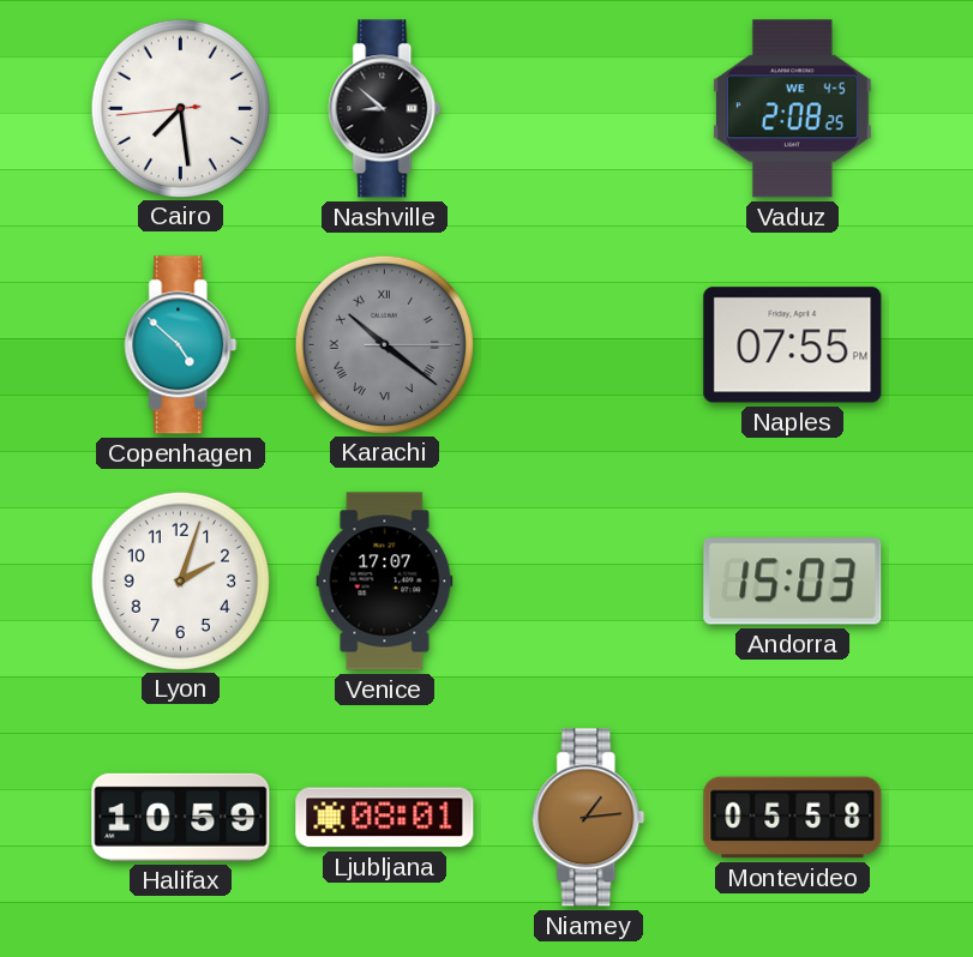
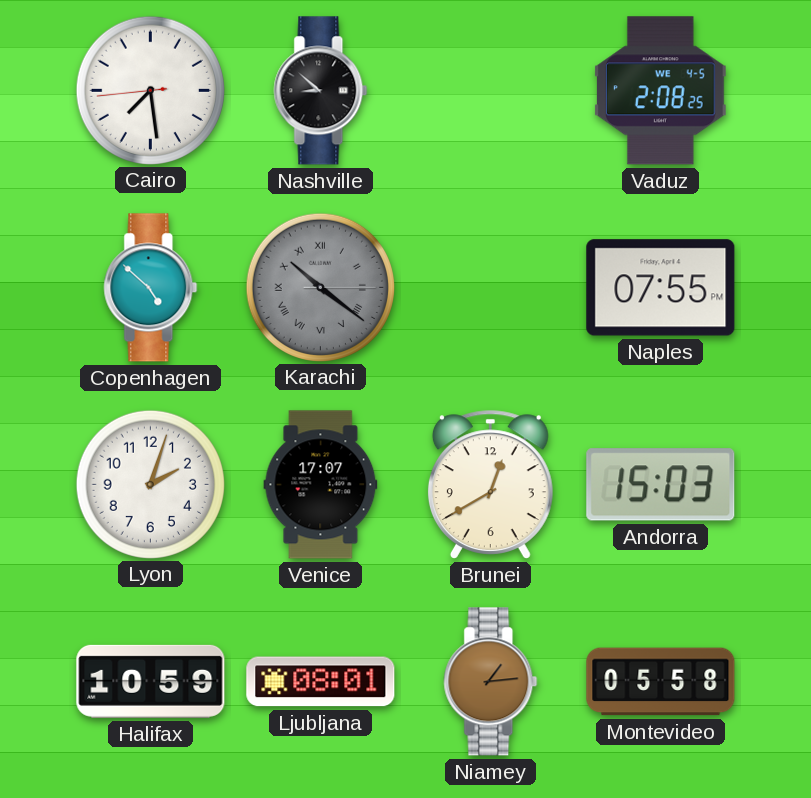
Brunei: none -> 12:40
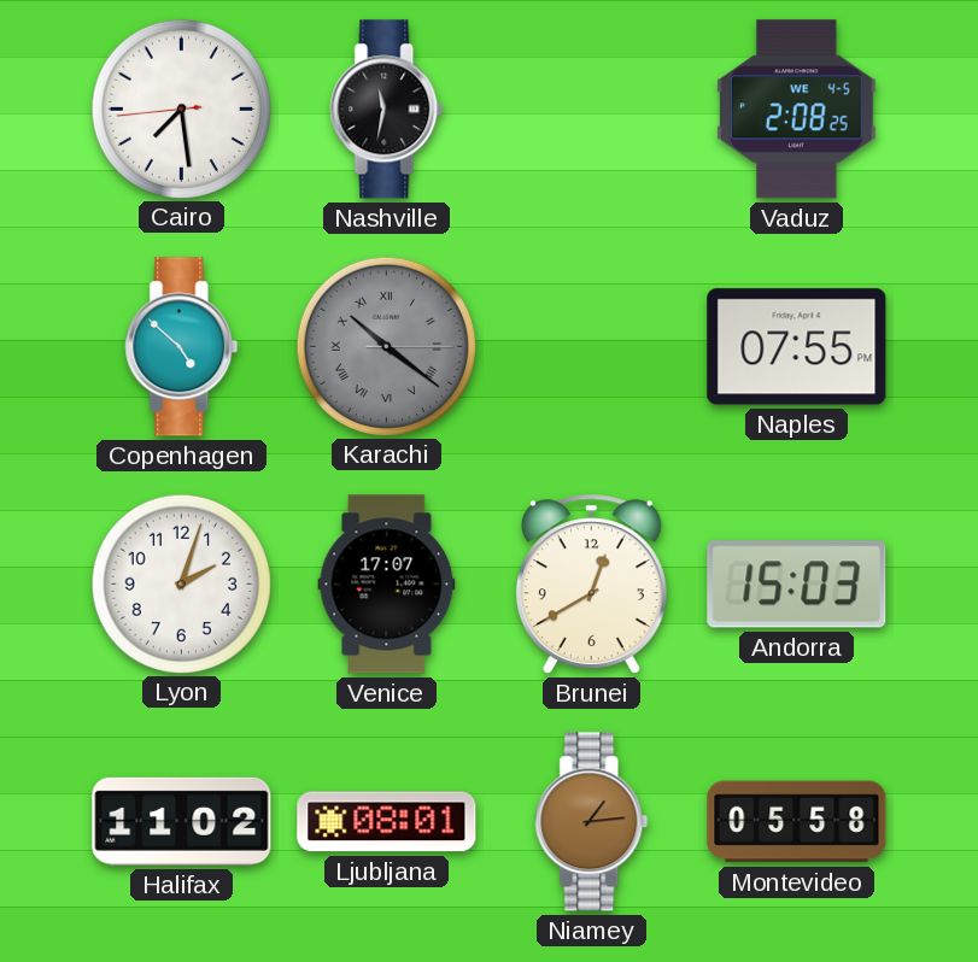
Nashville: 8:52 -> 11:32
Halifax: 10:59 -> 11:02
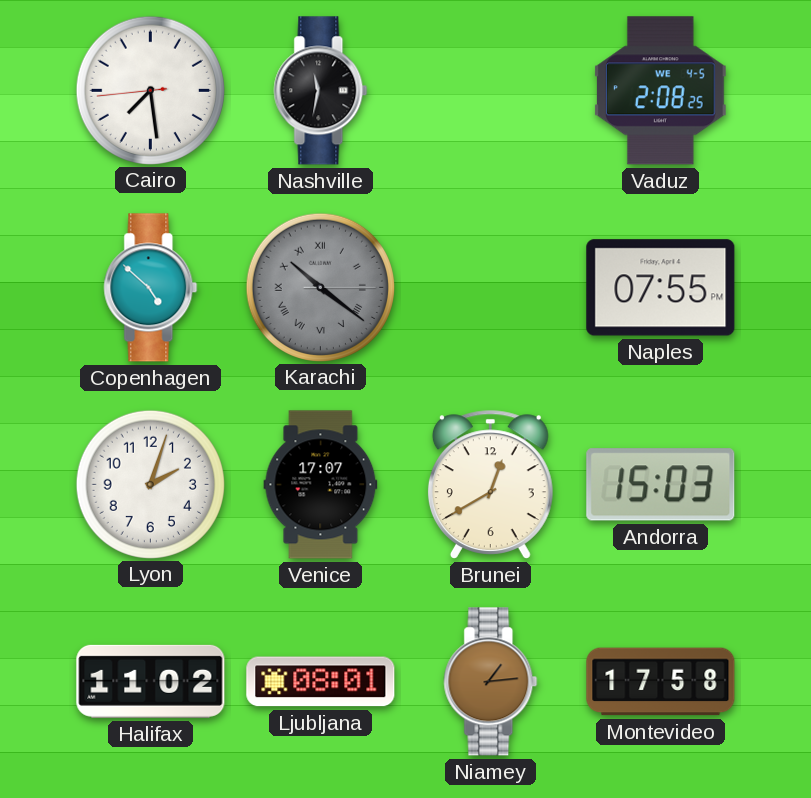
Montevideo: 05:58 -> 17:58
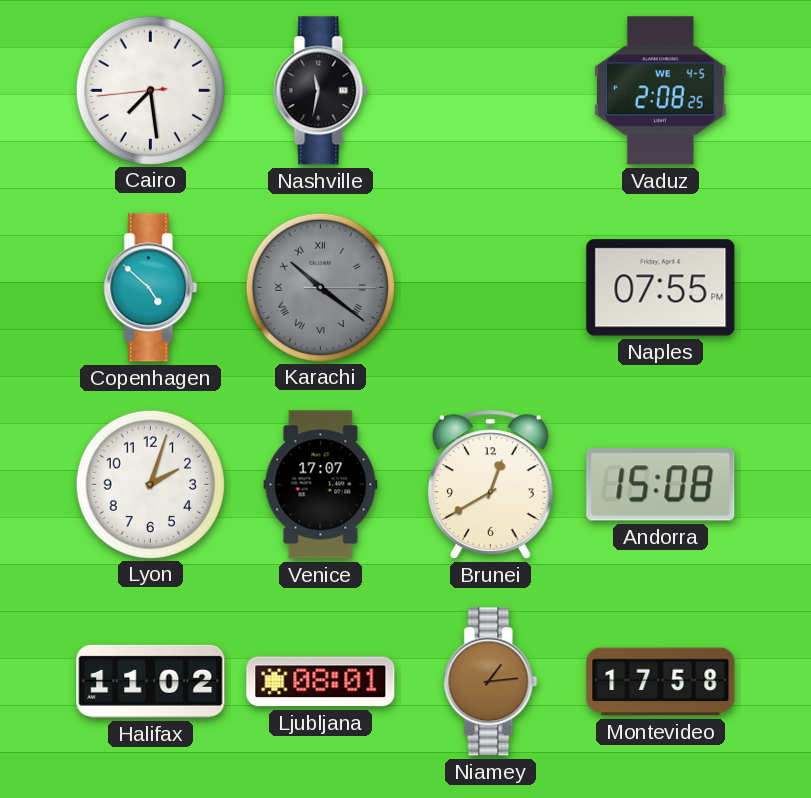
Andorra: 15:03 -> 15:08
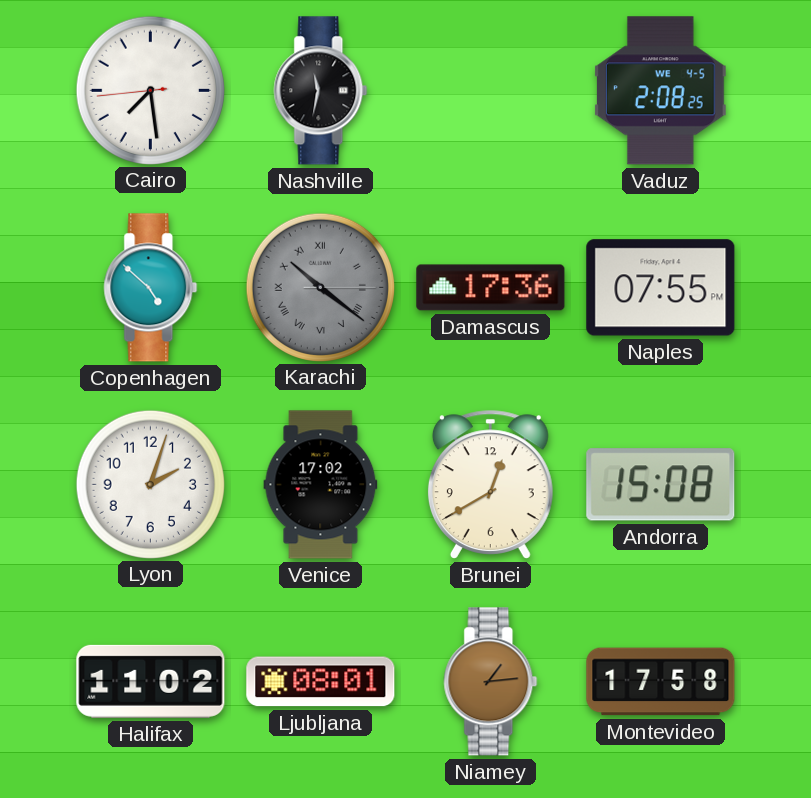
Damascus: none -> 17:36
Venice: 17:07 -> 17:02
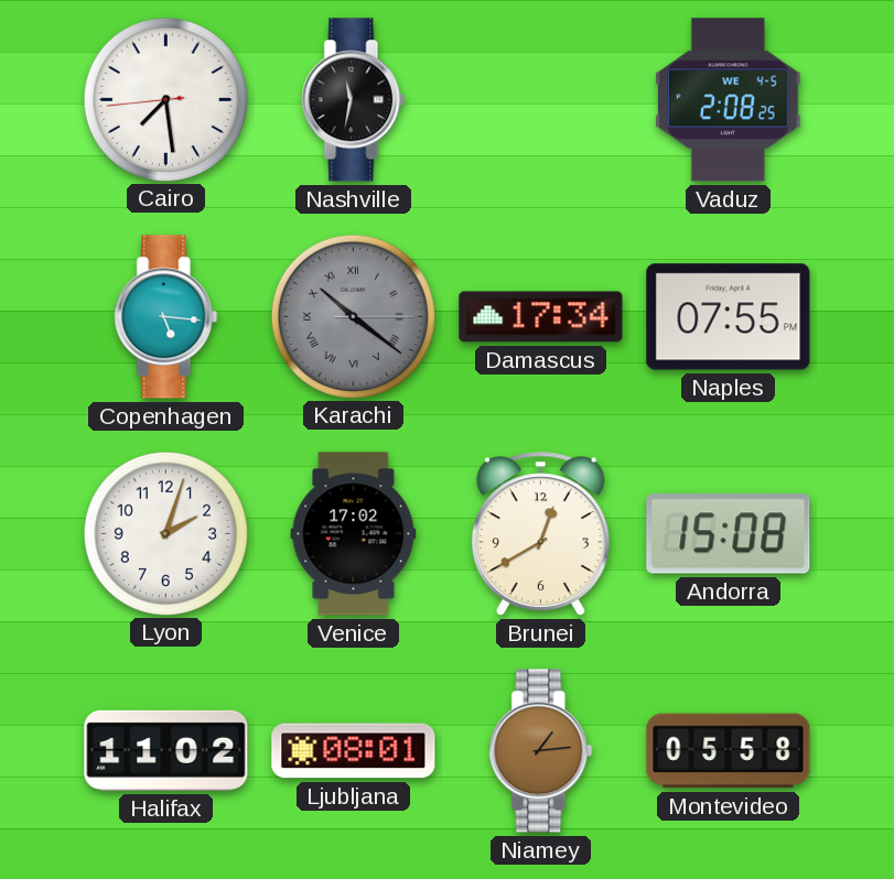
Copenhagen: 4:52 -> 5:16
Damascus: 17:36 -> 17:34
Montevideo: 17:58 -> 05:58
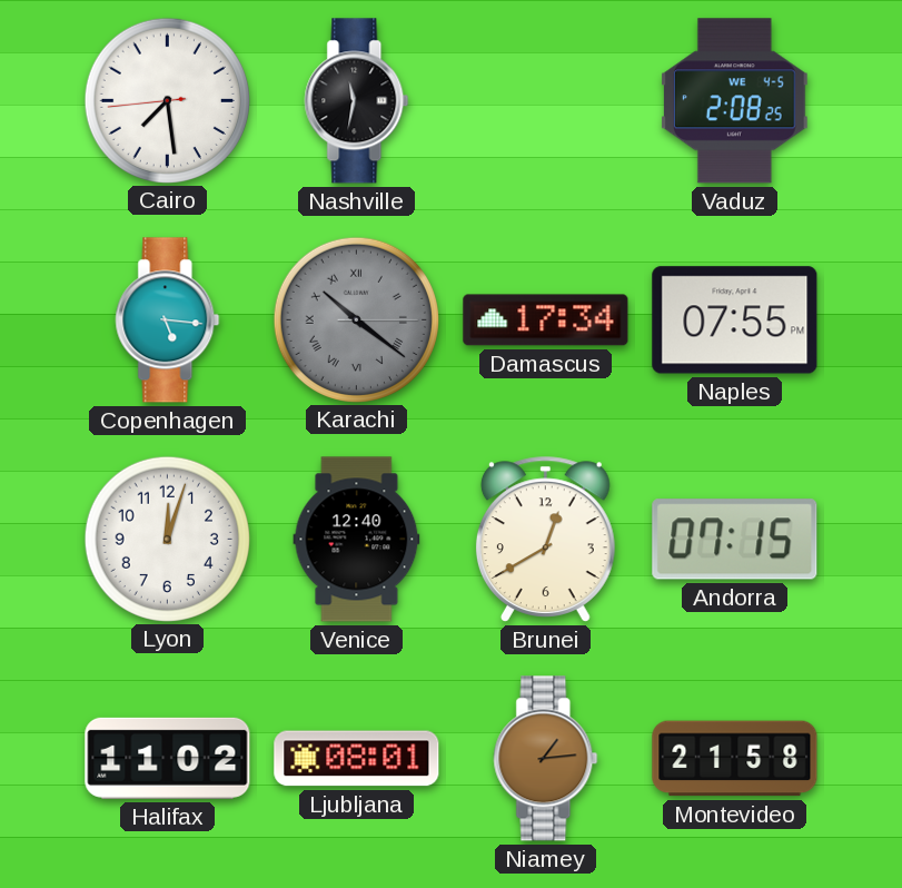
Lyon: 2:03 -> 12:03
Venice: 17:02 -> 12:40
Andorra: 15:08 -> 07:15
Montevideo: 05:58 -> 21:58
